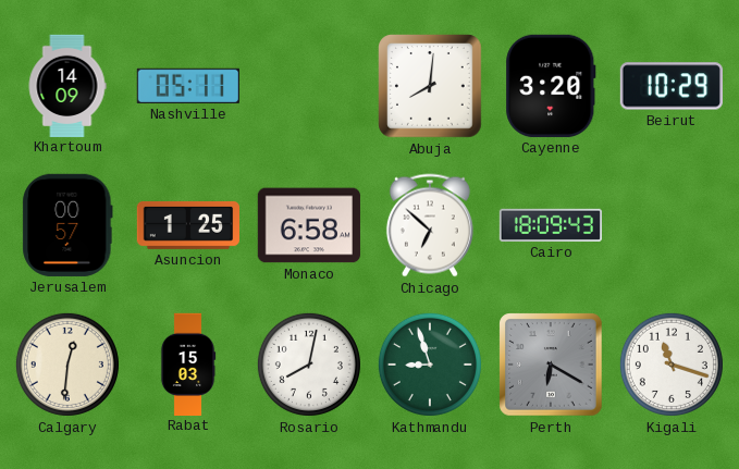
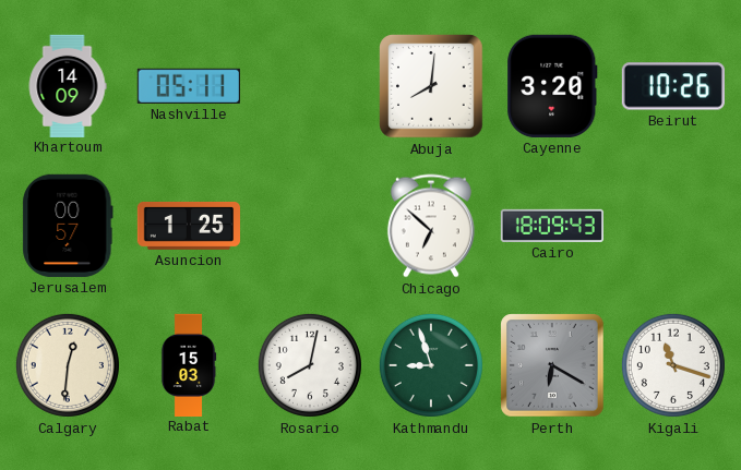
Beirut: 10:29 -> 10:26
Monaco: 6:58 -> none
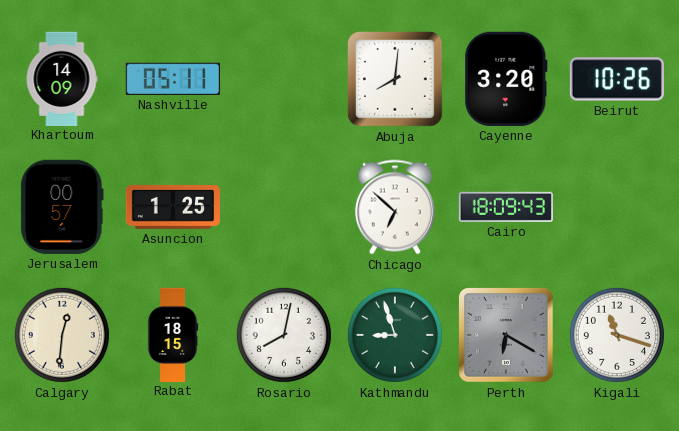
Rabat: 15:03 -> 18:15
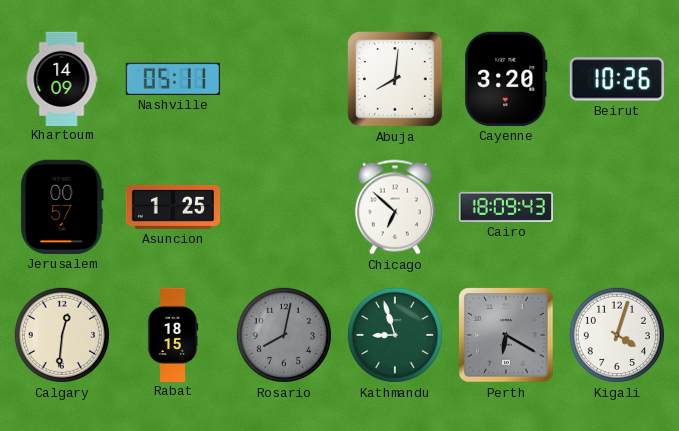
Rosario dial: white -> grey
Kigali: 11:18 -> 4:03
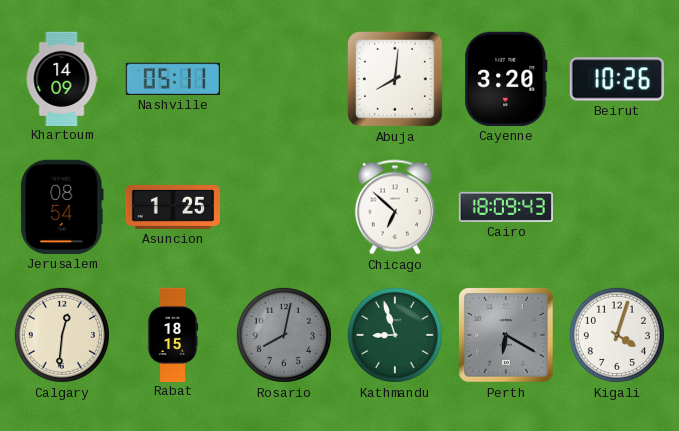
Jerusalem: 00:57 -> 08:54
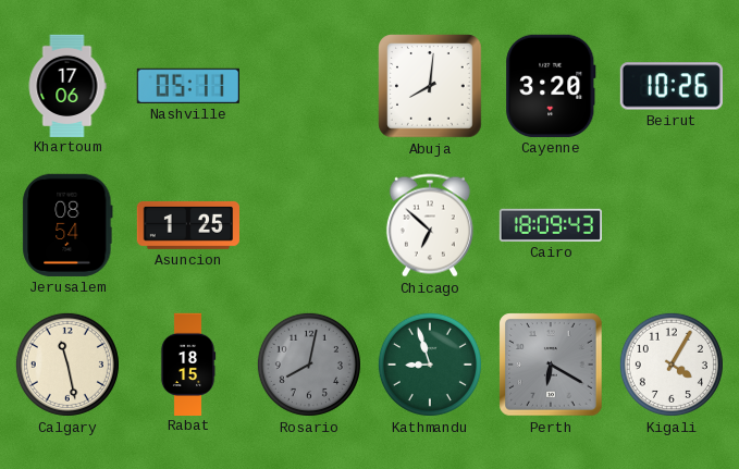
Khartoum: 14:09 -> 17:06
Calgary: 12:31 -> 11:28
Kigali: 4:03 -> 4:05
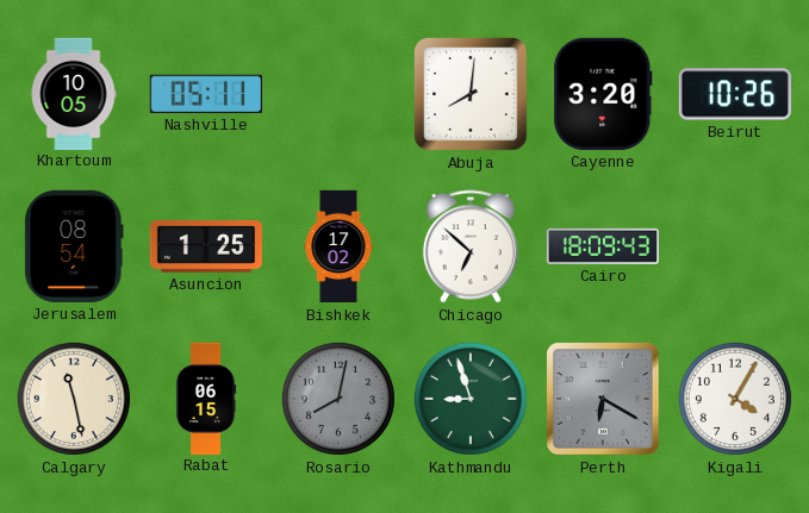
Khartoum: 17:06 -> 10:05
Bishkek: none -> 17:02
Rabat: 18:15 -> 06:15
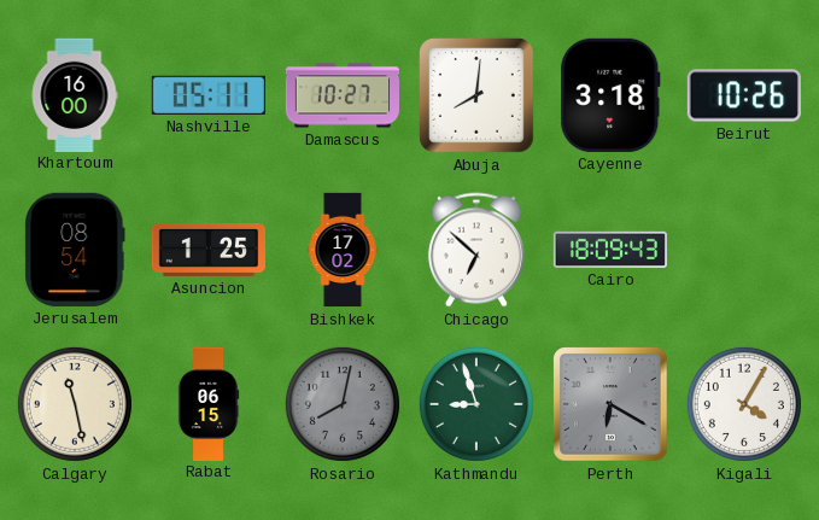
Khartoum: 10:05 -> 16:00
Damascus: none -> 10:27
Cayenne: 3:20 -> 3:18
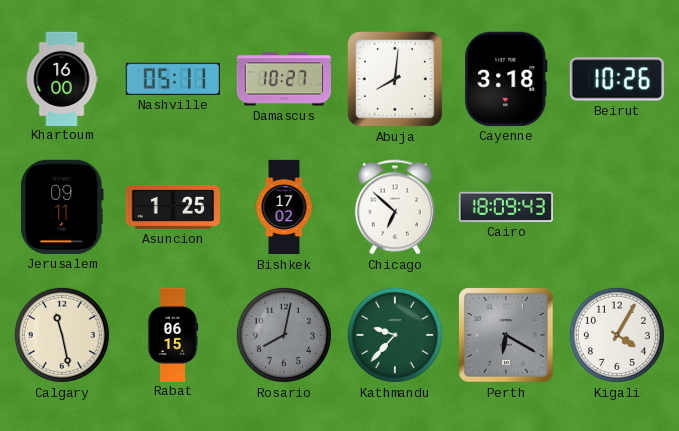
Jerusalem: 08:54 -> 09:11
Kathmandu: 8:57 -> 9:37
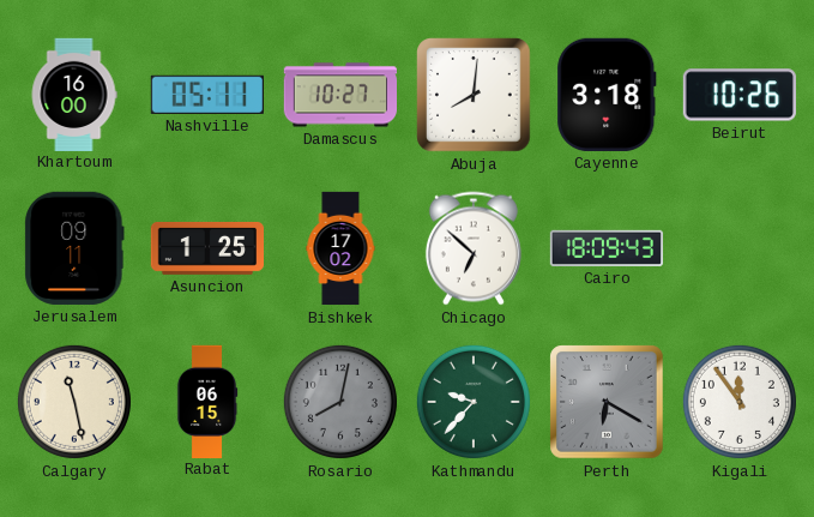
Kigali: 4:05 -> 11:54
